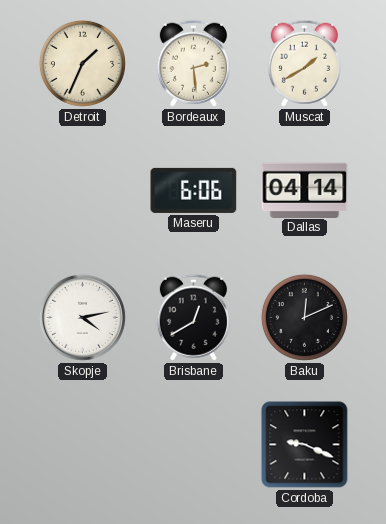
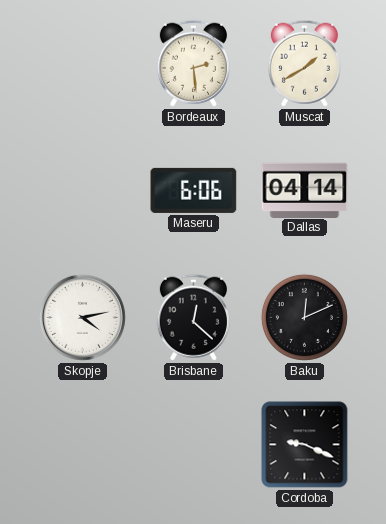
Detroit: 1:34 -> none
Brisbane: 12:40 -> 12:22
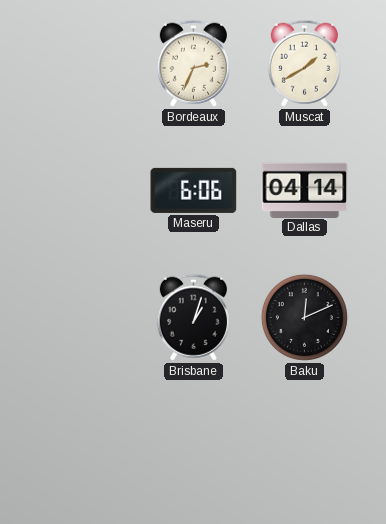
Bordeaux: 2:29 -> 2:34
Skopje: 4:13 -> none
Brisbane: 12:22 -> 1:03
Cordoba: 9:19 -> none
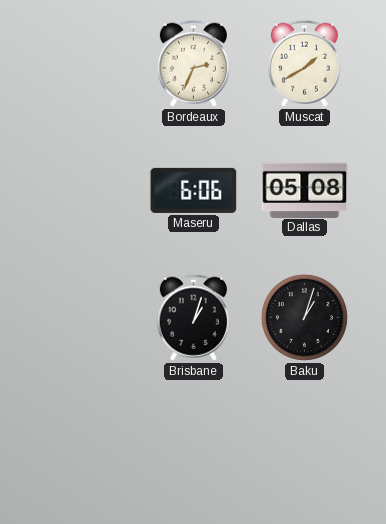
Dallas: 04:14 -> 05:08
Baku: 12:11 -> 1:03
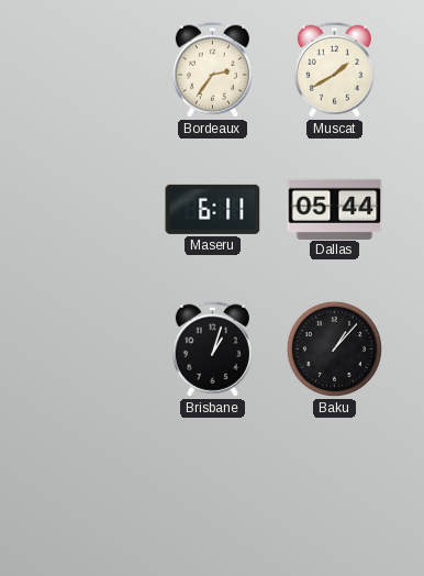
Bordeaux: 2:34 -> 2:36
Maseru: 6:06 -> 6:11
Dallas: 05:08 -> 05:44
Baku: 1:03 -> 1:07
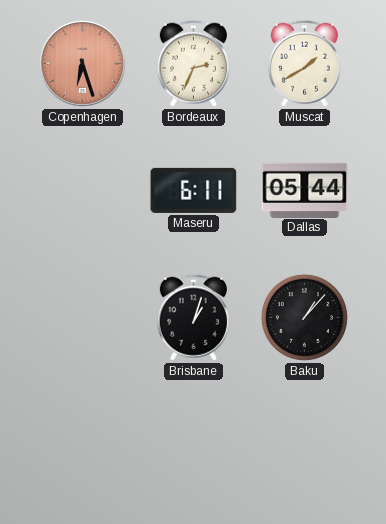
Copenhagen: none -> 6:27
Bordeaux: 2:36 -> 2:34
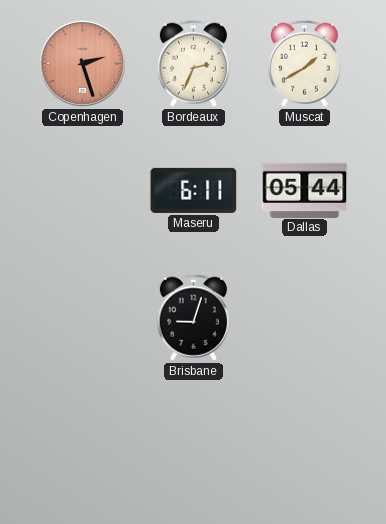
Copenhagen: 6:27 -> 2:27
Brisbane: 1:03 -> 9:03
Baku: 1:07 -> none
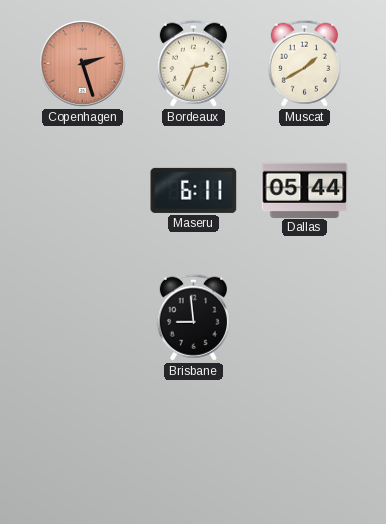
Brisbane: 9:03 -> 8:59
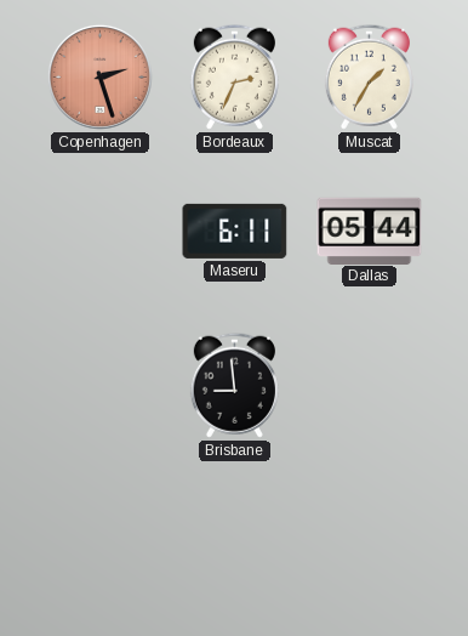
Muscat: 1:40 -> 1:35
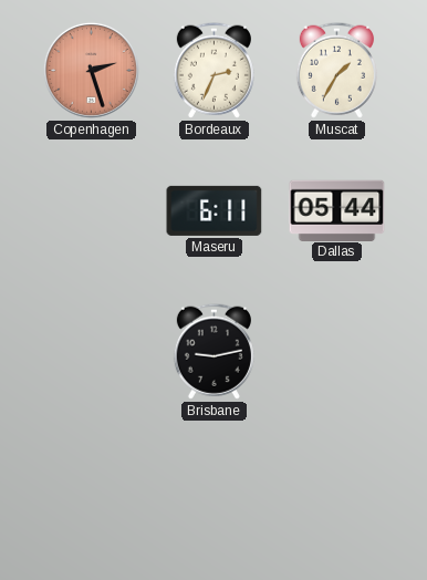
Brisbane: 8:59 -> 9:13
